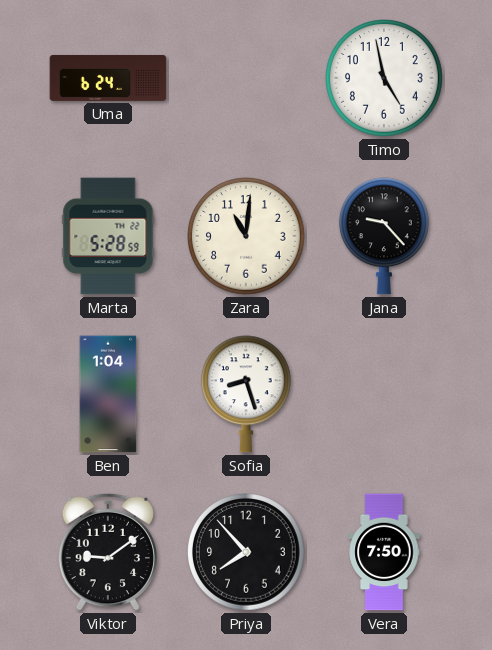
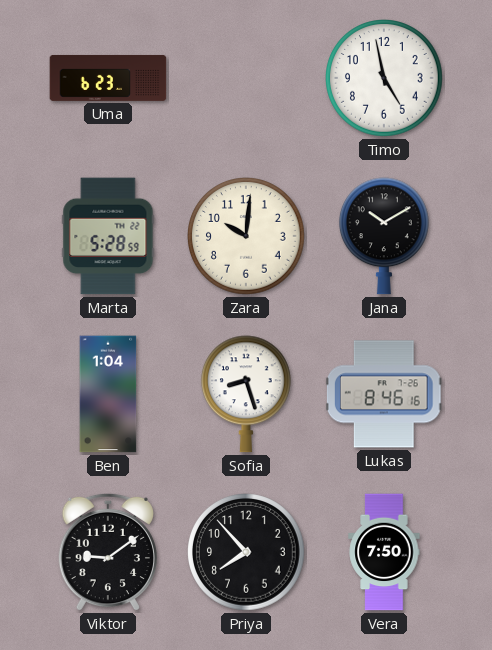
Uma: 6:24 -> 6:23
Zara: 11:01 -> 10:01
Jana: 9:23 -> 10:10
Lukas: none -> 8:46
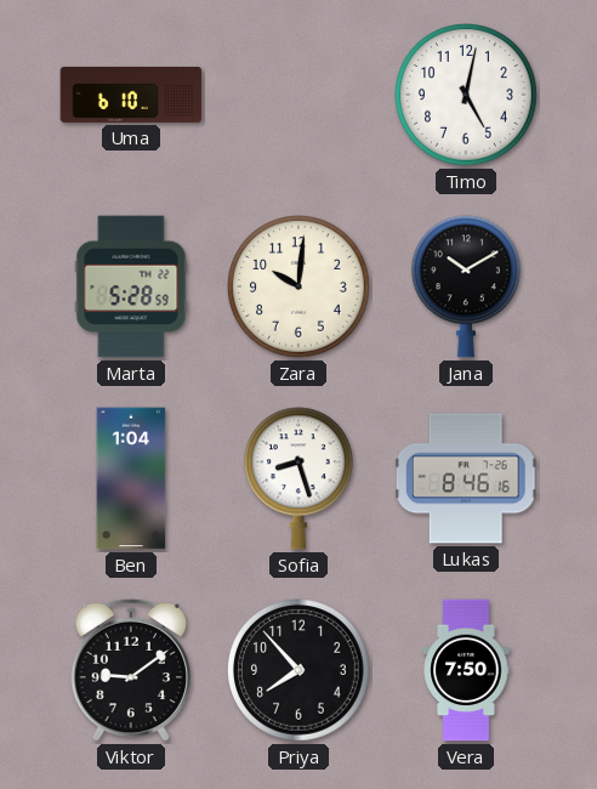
Uma: 6:23 -> 6:10
Timo: 4:58 -> 5:02
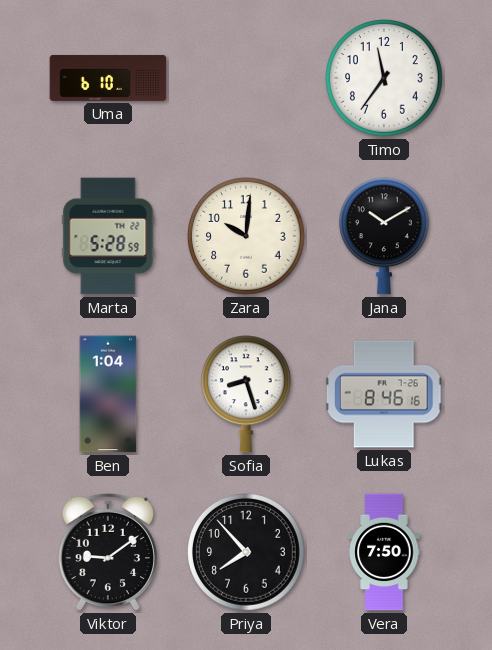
Timo: 5:02 -> 11:36
